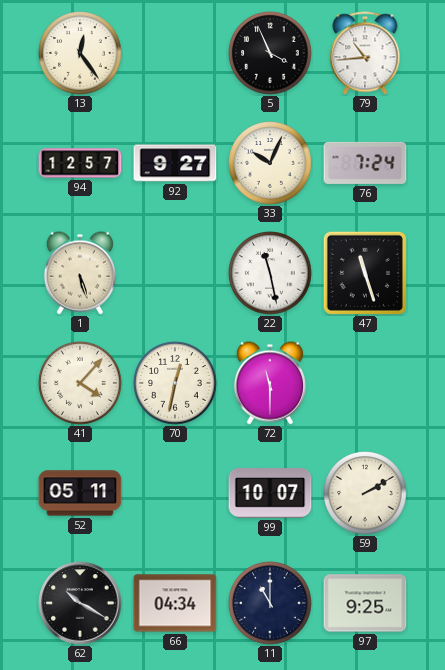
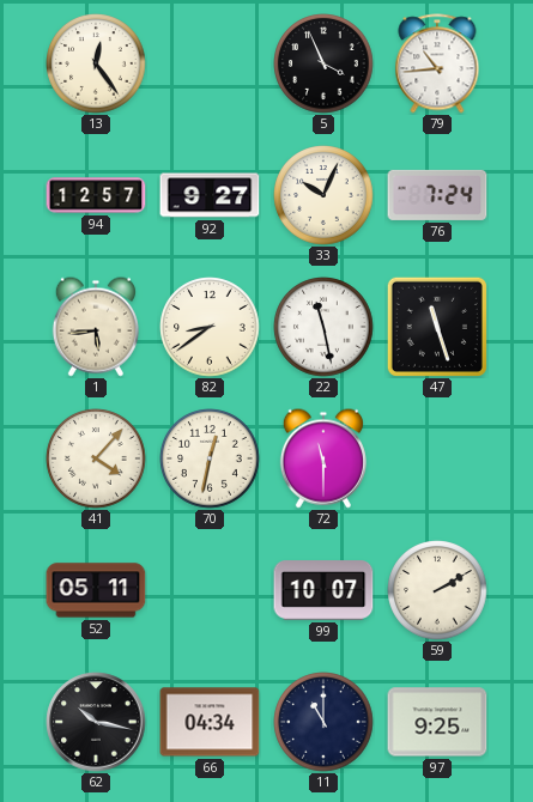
1: 5:27 -> 5:44
82: none -> 8:39
62: 10:20 -> 10:17
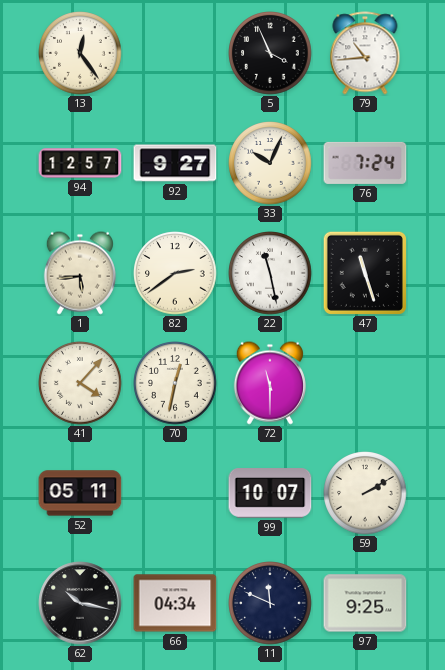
82: 8:39 -> 2:39
11: 11:00 -> 11:49
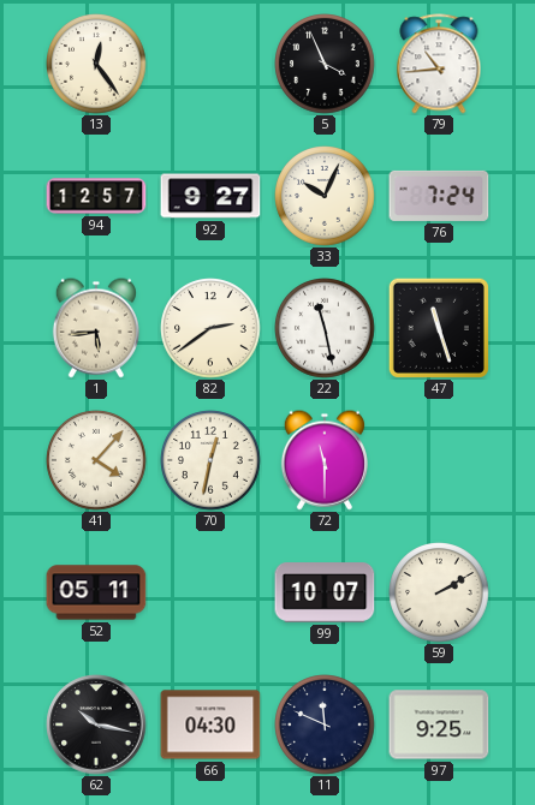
66: 04:34 -> 04:30
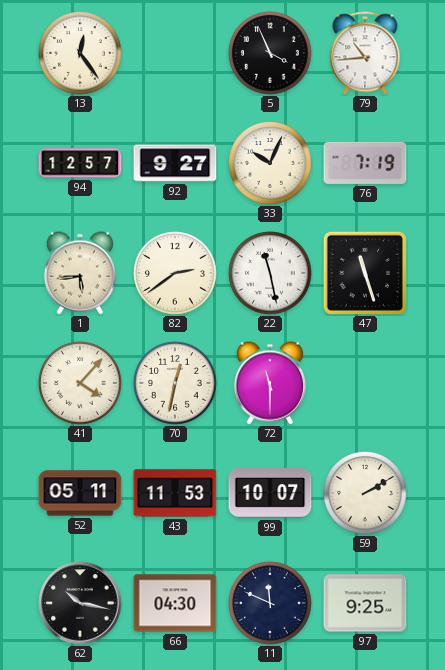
76: 7:24 -> 7:19
43: none -> 11:53
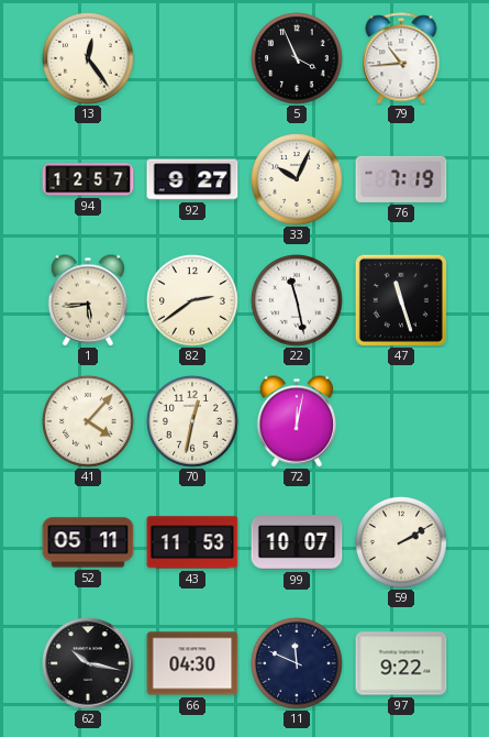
72: 11:30 -> 12:02
97: 9:25 -> 9:22
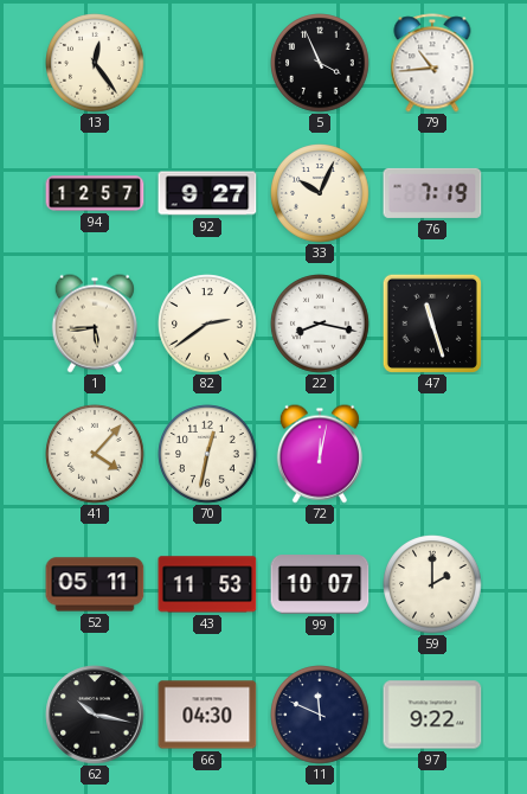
22: 11:28 -> 8:17
59: 2:10 -> 2:00
